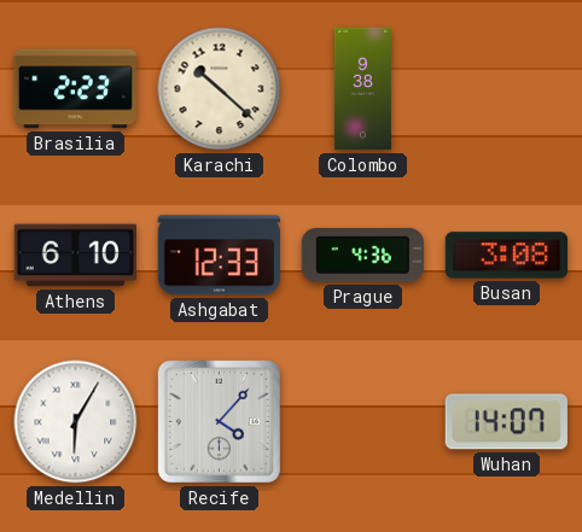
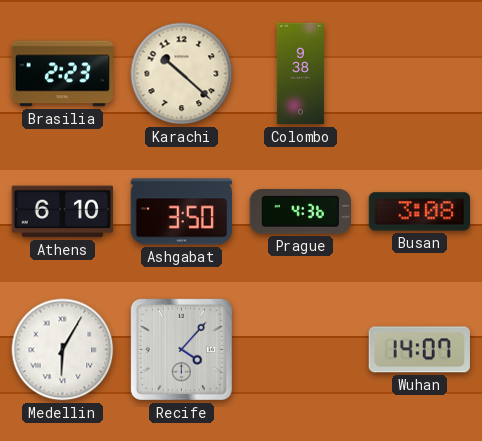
Ashgabat: 12:33 -> 3:50
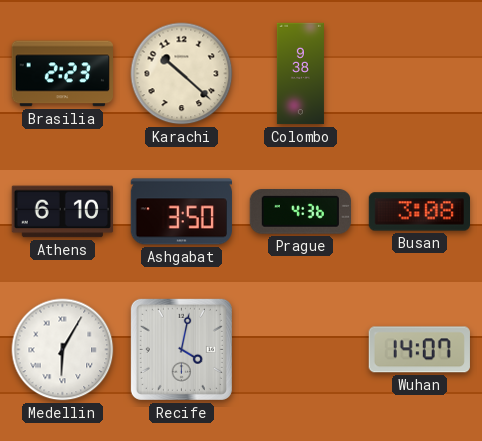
Recife: 4:07 -> 4:02
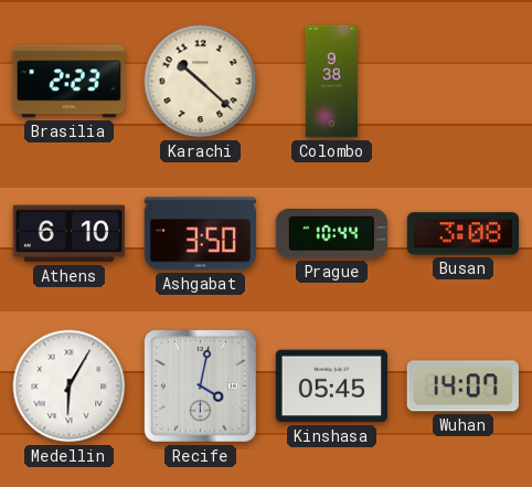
Prague: 4:36 -> 10:44
Kinshasa: none -> 05:45
